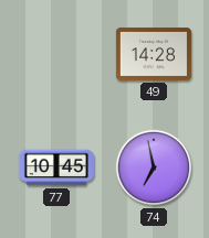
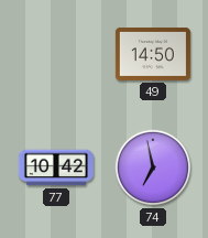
49: 14:28 -> 14:50
77: 10:45 -> 10:42
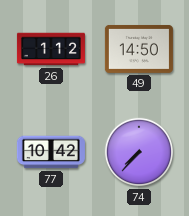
26: none -> 1:12
74: 6:58 -> 7:37
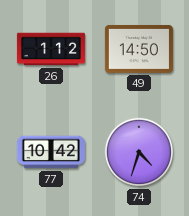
74: 7:37 -> 4:33
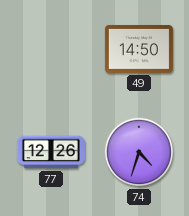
26: 1:12 -> none
77: 10:42 -> 12:26
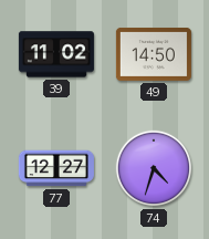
39: none -> 11:02
77: 12:26 -> 12:27
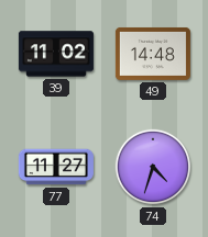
49: 14:50 -> 14:48
77: 12:27 -> 11:27
